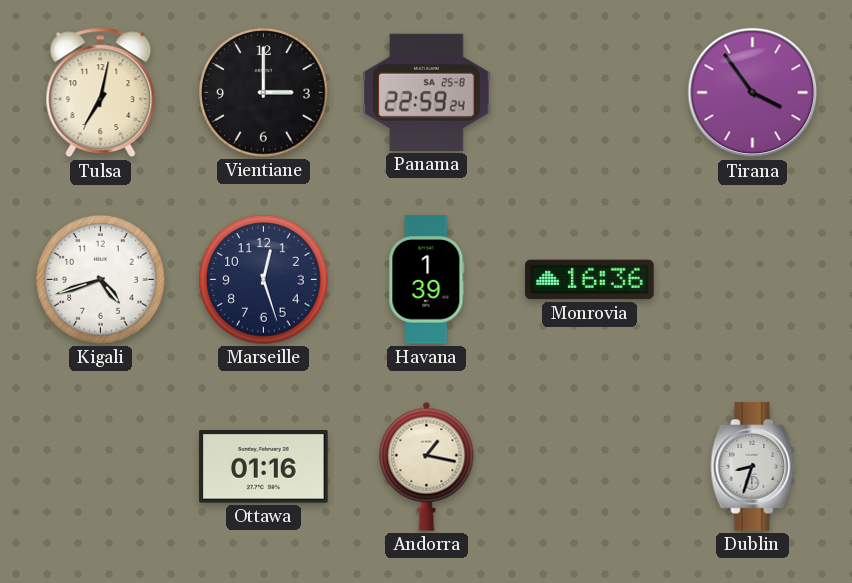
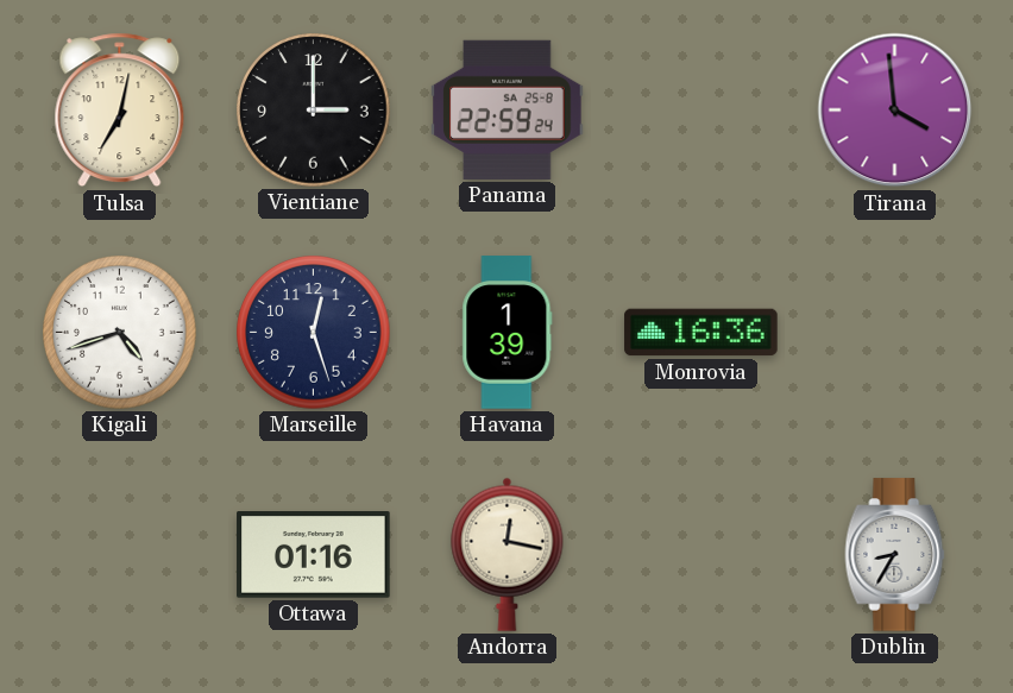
Tirana: 3:54 -> 3:59
Andorra: 1:17 -> 12:17
Dublin: 8:33 -> 8:35
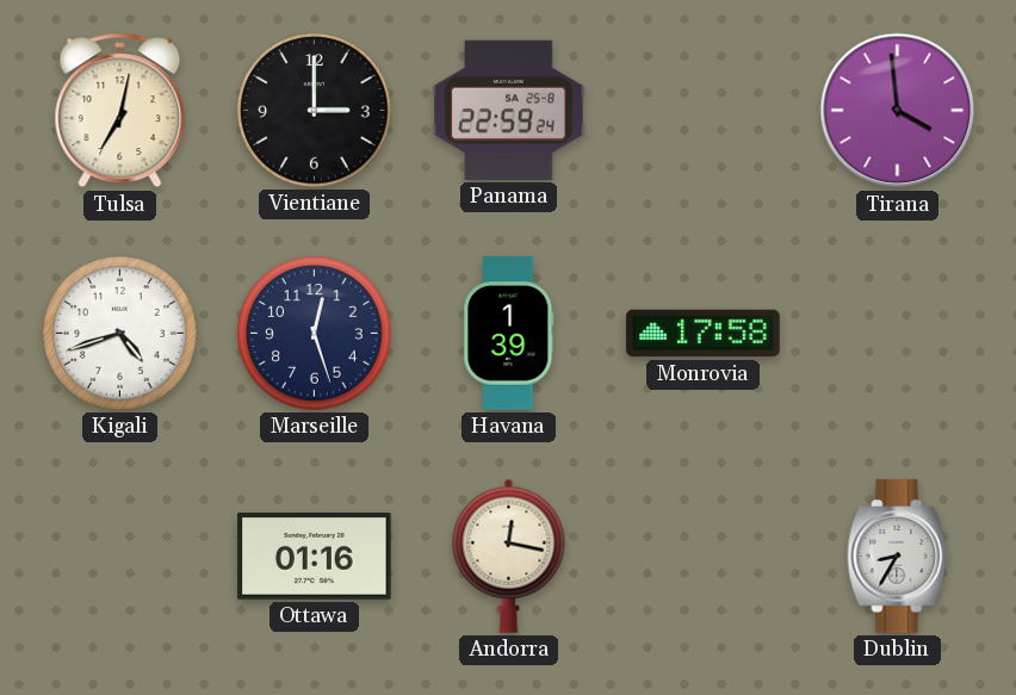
Monrovia: 16:36 -> 17:58
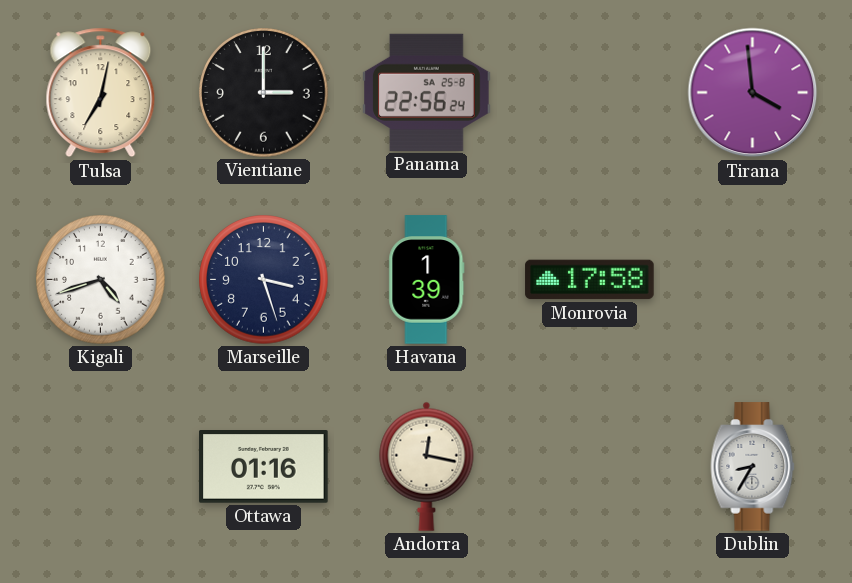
Panama: 22:59 -> 22:56
Marseille: 12:27 -> 3:27
